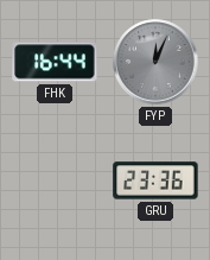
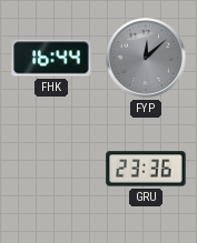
FYP: 12:04 -> 12:08
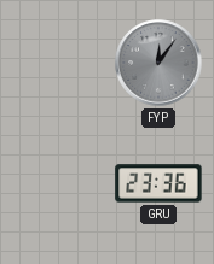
FHK: 16:44 -> none
FYP: 12:08 -> 12:06
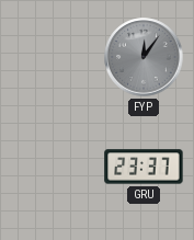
GRU: 23:36 -> 23:37
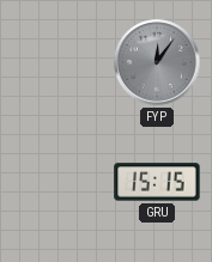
GRU: 23:37 -> 15:15
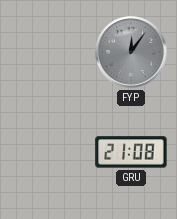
GRU: 15:15 -> 21:08
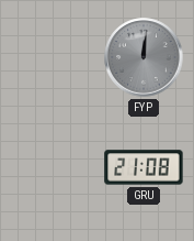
FYP: 12:06 -> 12:01
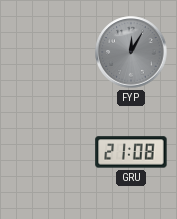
FYP: 12:01 -> 12:05
